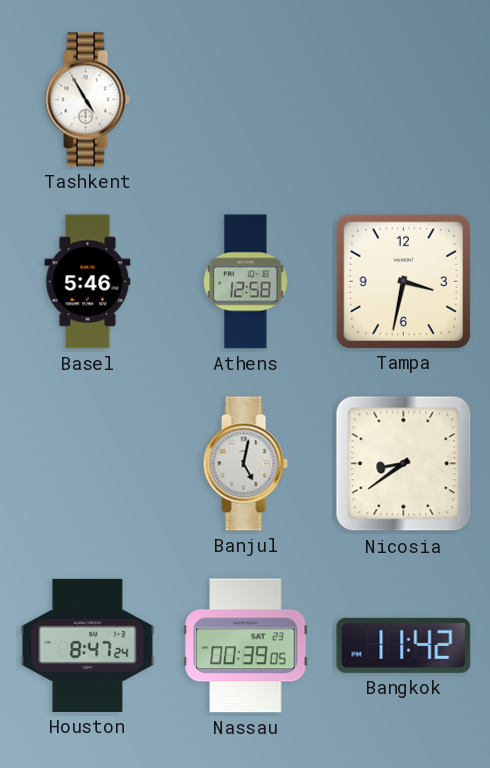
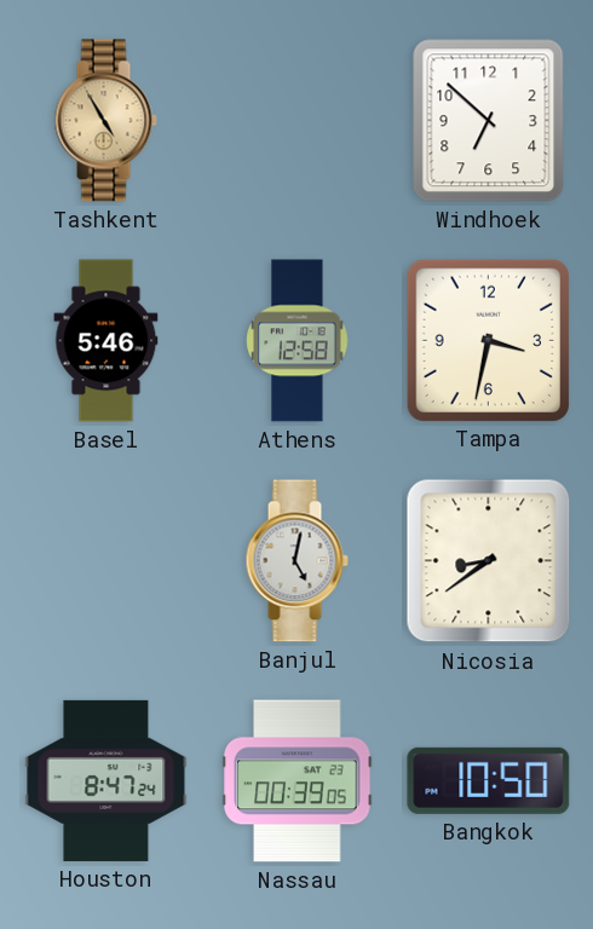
Tashkent dial: white -> champagne
Windhoek: none -> 6:52
Bangkok: 11:42 -> 10:50
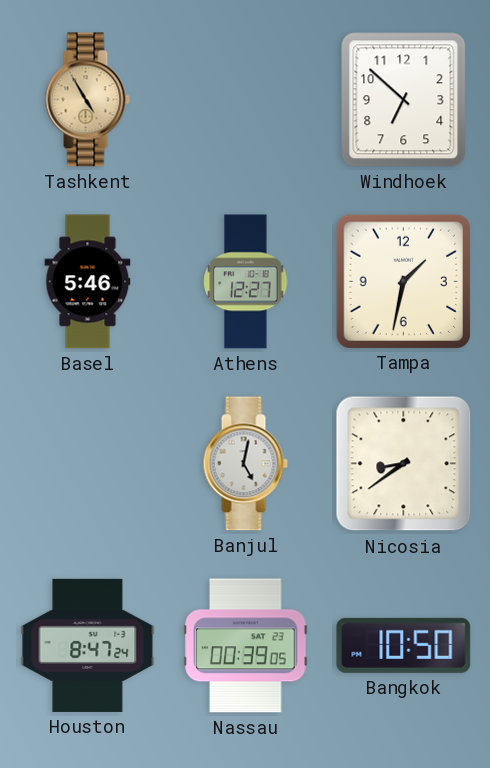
Athens: 12:58 -> 12:27
Tampa: 3:32 -> 1:32
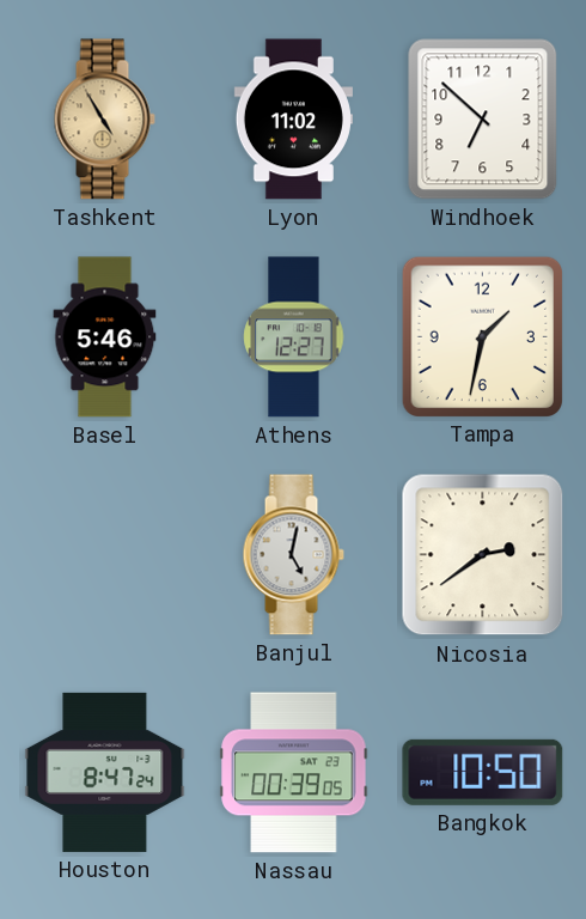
Lyon: none -> 11:02
Nicosia: 8:39 -> 2:39
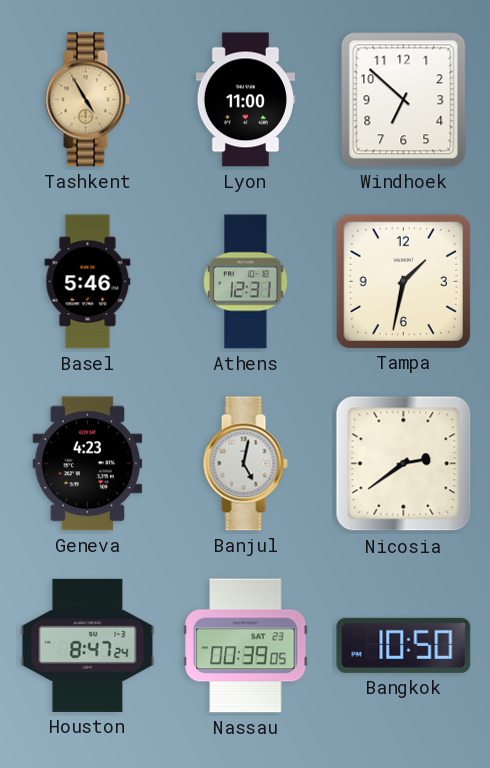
Lyon: 11:02 -> 11:00
Athens: 12:27 -> 12:31
Geneva: none -> 4:23
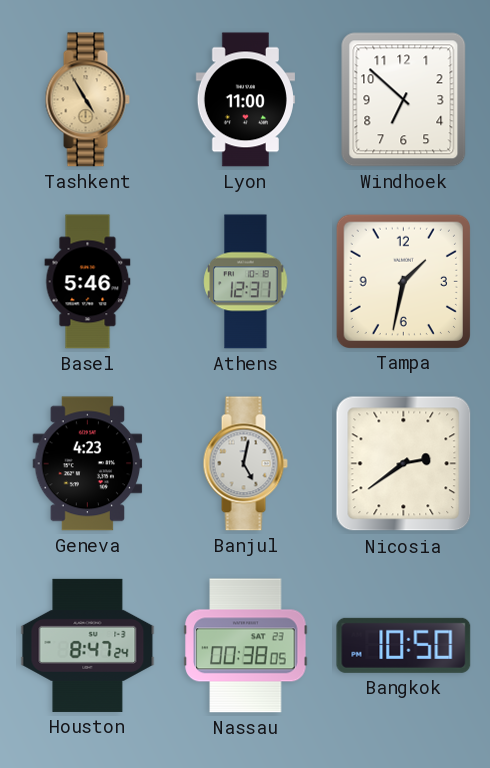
Nassau: 00:39 -> 00:38
